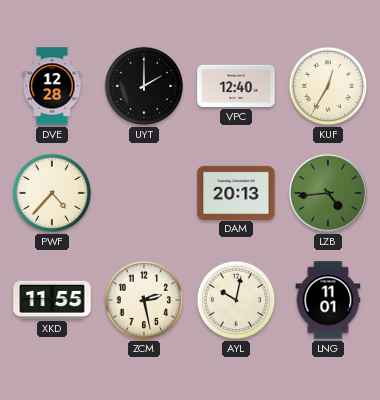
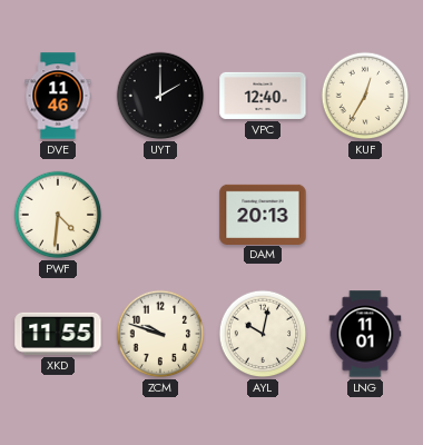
DVE: 12:28 -> 11:46
PWF: 4:37 -> 4:31
LZB: 4:44 -> none
ZCM: 2:28 -> 9:48
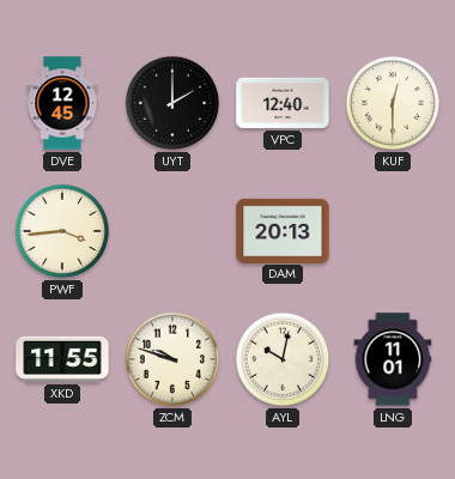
DVE: 11:46 -> 12:45
KUF: 12:35 -> 12:30
PWF: 4:31 -> 3:44
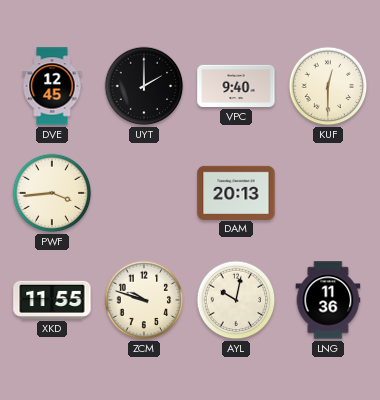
VPC: 12:40 -> 9:40
LNG: 11:01 -> 11:36
